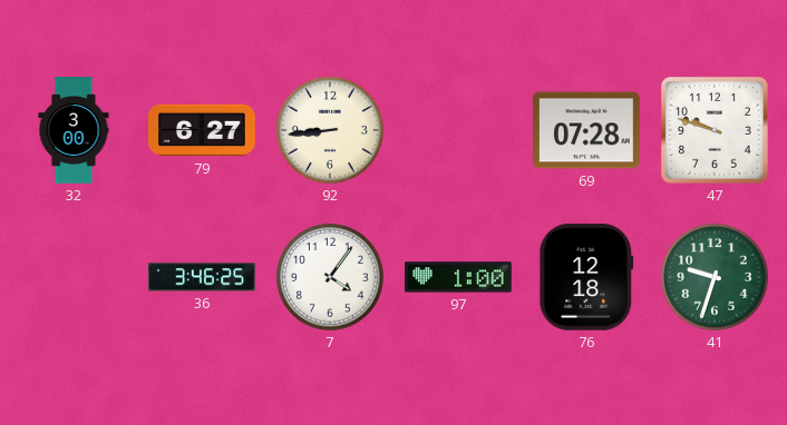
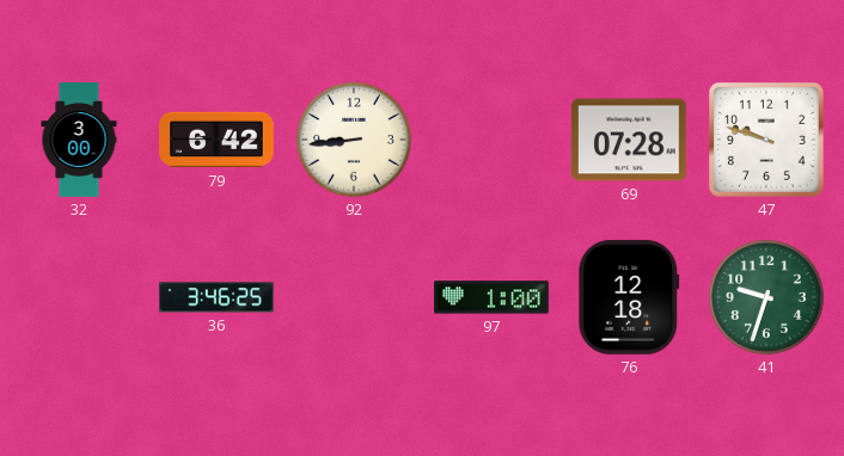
79: 6:27 -> 6:42
7: 4:06 -> none
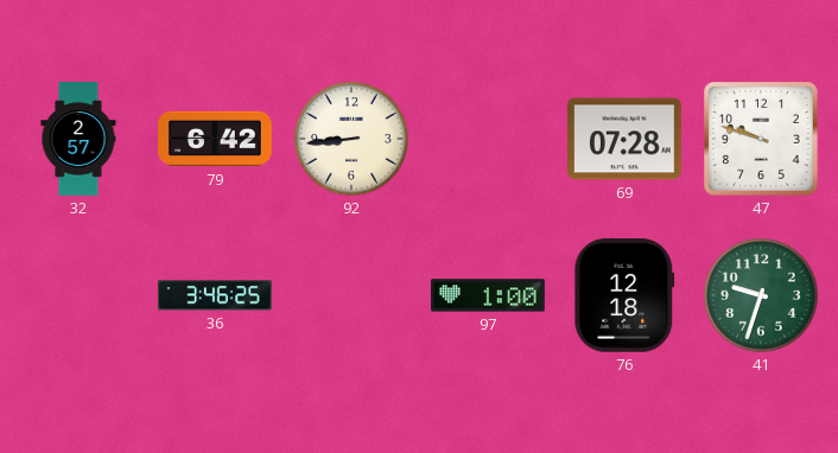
32: 3:00 -> 2:57
